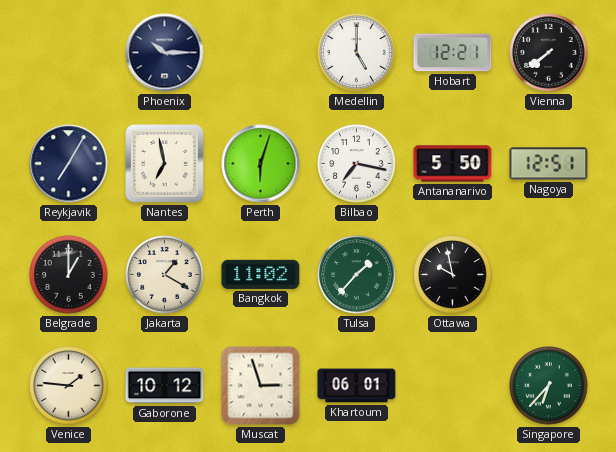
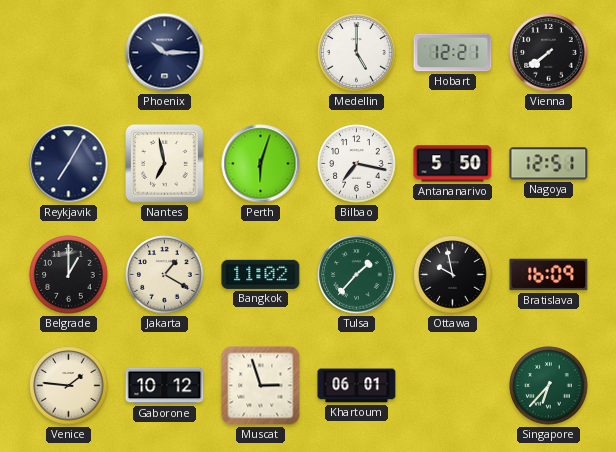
Bratislava: none -> 16:09
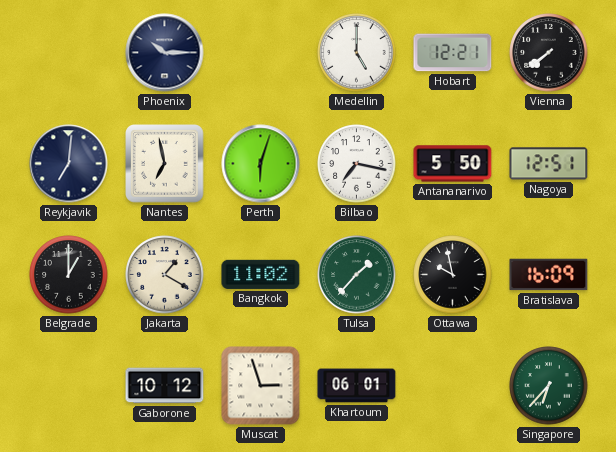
Reykjavik: 7:05 -> 7:01
Venice: 1:46 -> none
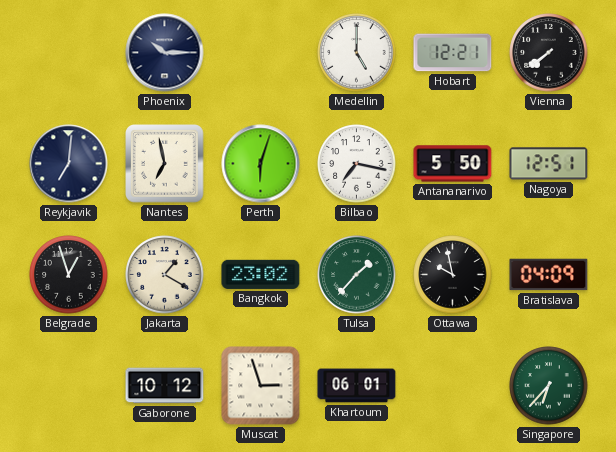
Belgrade: 1:00 -> 12:57
Bangkok: 11:02 -> 23:02
Bratislava: 16:09 -> 04:09
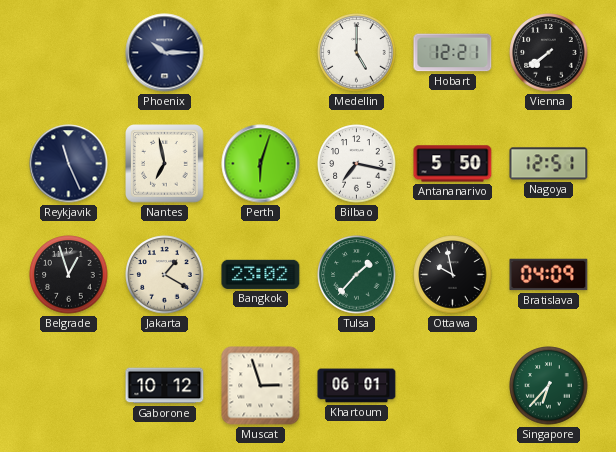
Reykjavik: 7:01 -> 11:26
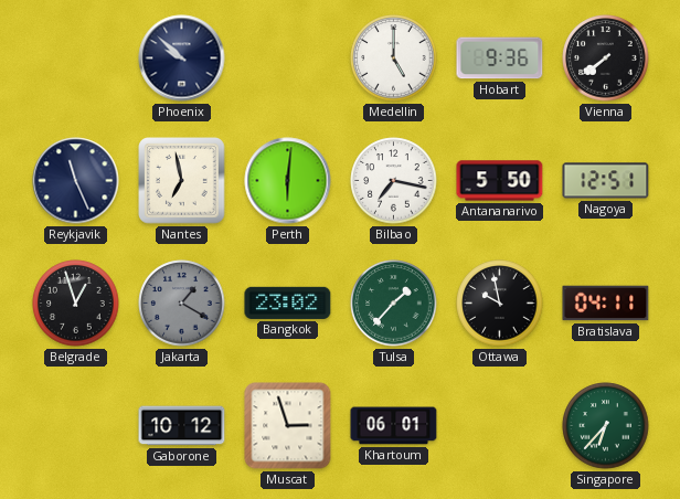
Phoenix: 10:15 -> 9:52
Hobart: 12:21 -> 9:36
Perth: 6:03 -> 6:01
Jakarta dial: cream -> grey
Bratislava: 04:09 -> 04:11
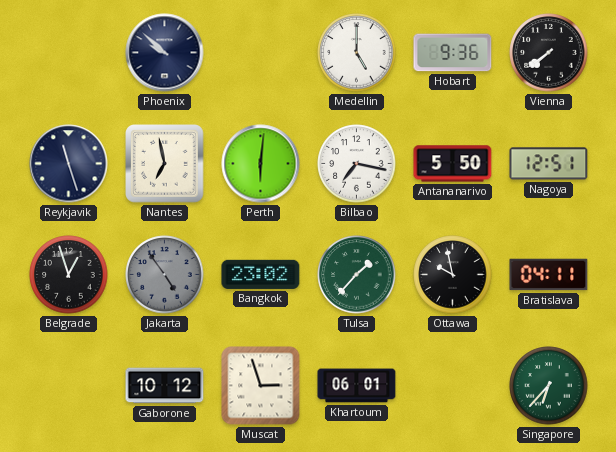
Reykjavik: 11:26 -> 11:27
Jakarta: 1:20 -> 4:54
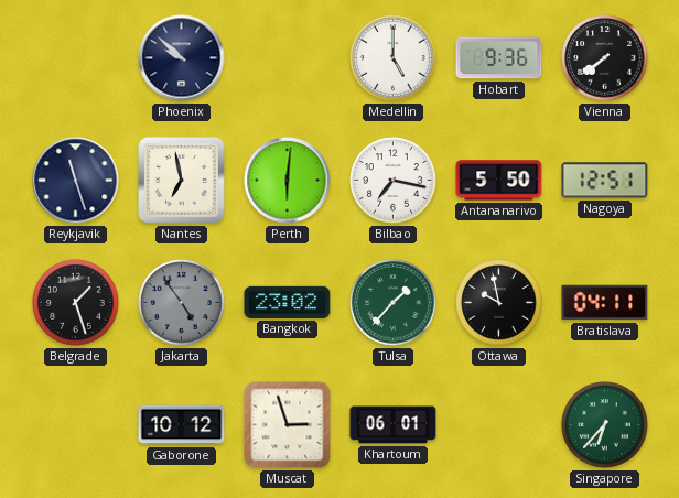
Belgrade: 12:57 -> 1:27
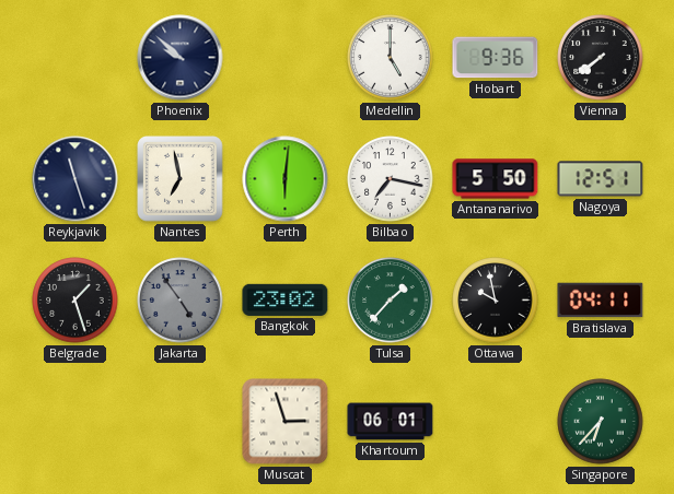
Gaborone: 10:12 -> none
